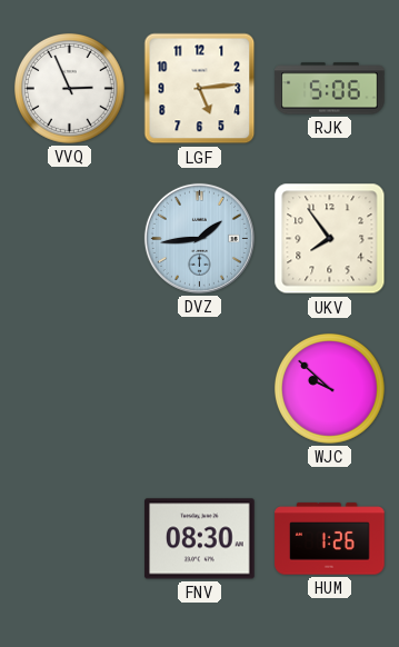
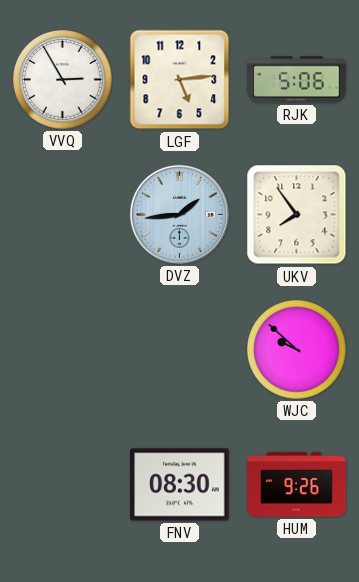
VVQ: 2:56 -> 2:55
HUM: 1:26 -> 9:26
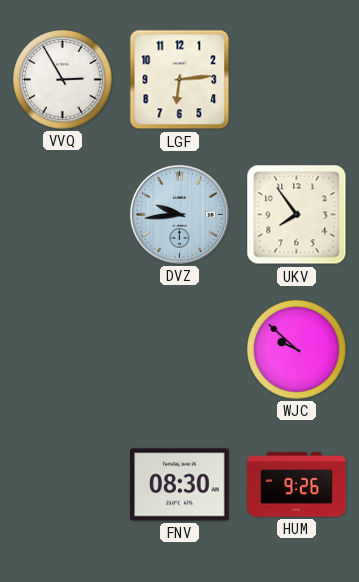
LGF: 5:14 -> 6:14
RJK: 5:06 -> none
DVZ: 1:44 -> 9:44
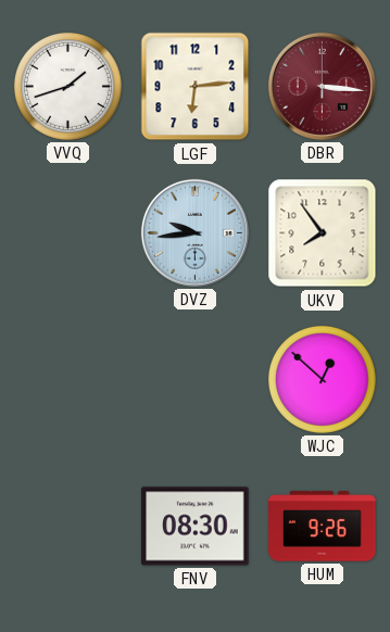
VVQ: 2:55 -> 1:42
DBR: none -> 3:16
WJC: 9:52 -> 12:52
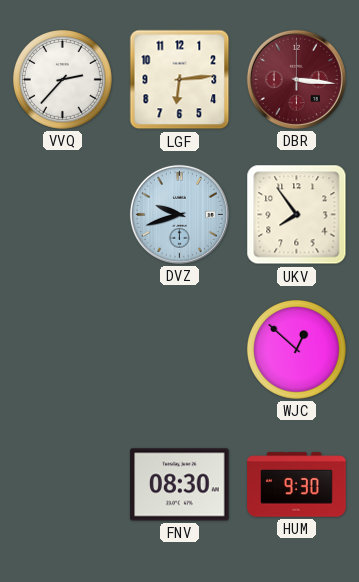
VVQ: 1:42 -> 2:37
DVZ: 9:44 -> 9:42
HUM: 9:26 -> 9:30
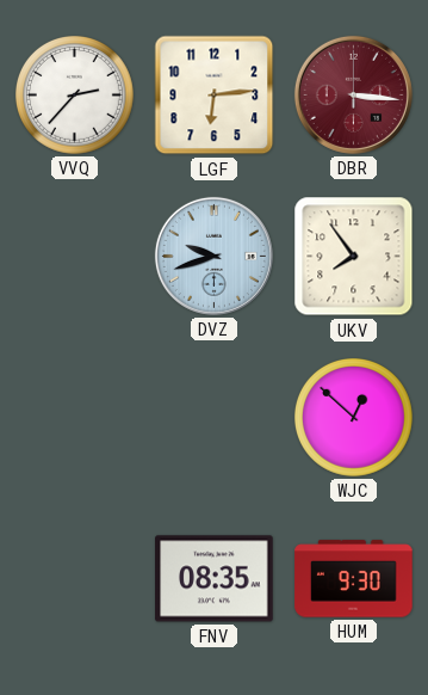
FNV: 08:30 -> 08:35
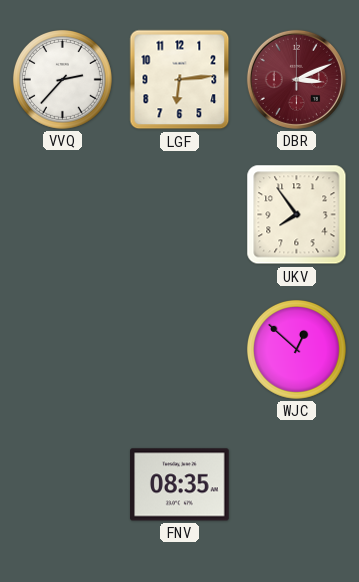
DBR: 3:16 -> 3:11
DVZ: 9:42 -> none
HUM: 9:30 -> none
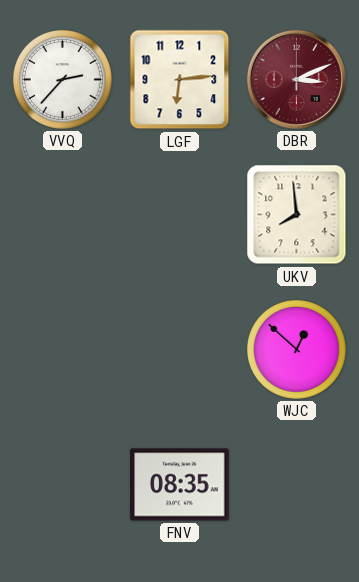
UKV: 7:54 -> 7:59
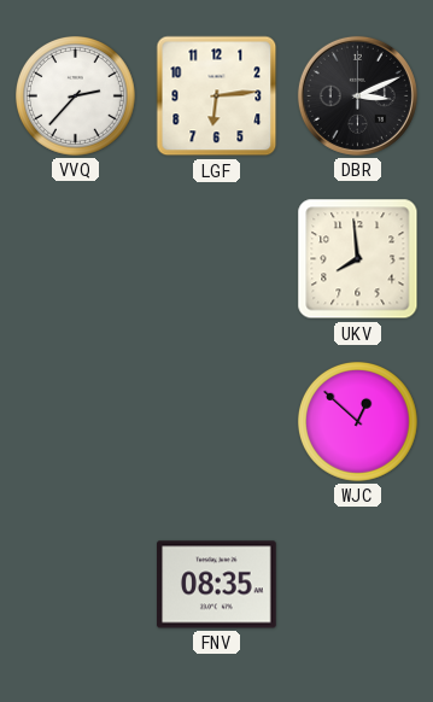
DBR dial: burgundy -> black
